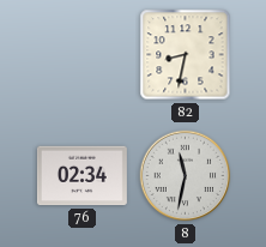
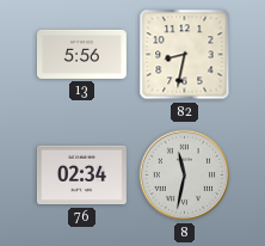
13: none -> 5:56
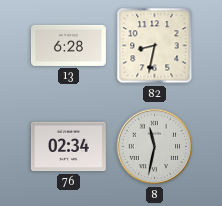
13: 5:56 -> 6:28
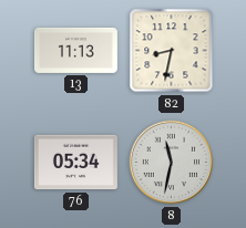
13: 6:28 -> 11:13
76: 02:34 -> 05:34
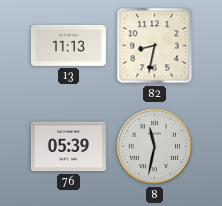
76: 05:34 -> 05:39
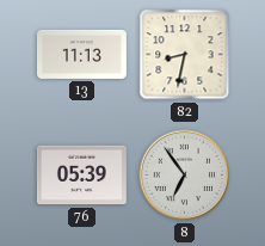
8: 11:32 -> 6:54
